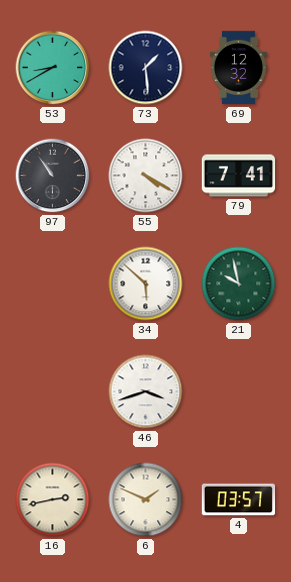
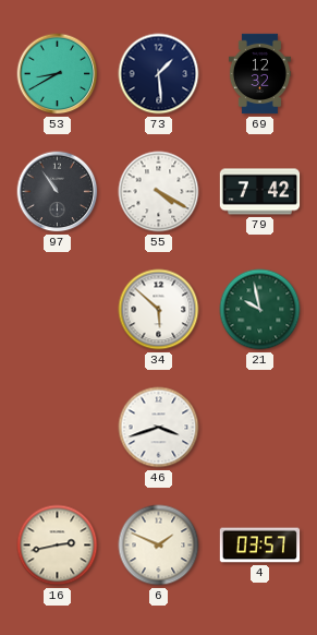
79: 7:41 -> 7:42
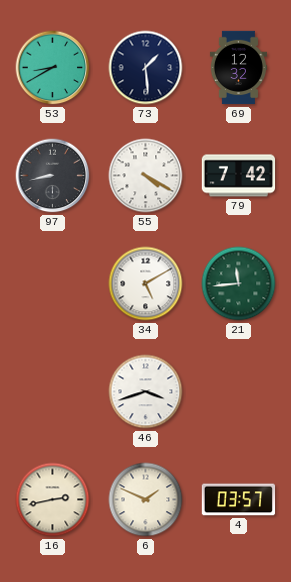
97: 10:54 -> 8:43
34: 5:52 -> 5:10
21: 9:58 -> 11:44
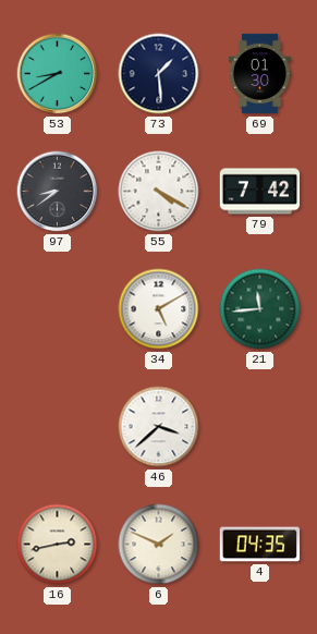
69: 12:32 -> 01:30
97: 8:43 -> 8:39
46: 3:42 -> 3:38
4: 03:57 -> 04:35
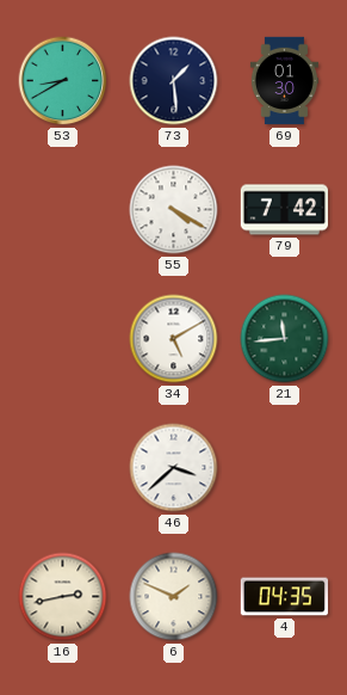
97: 8:39 -> none
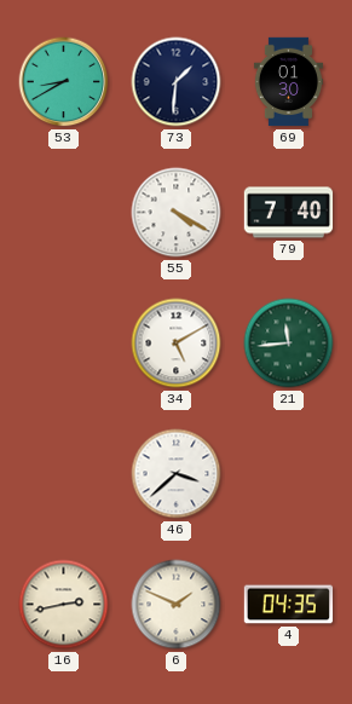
73: 1:29 -> 1:31
79: 7:42 -> 7:40
